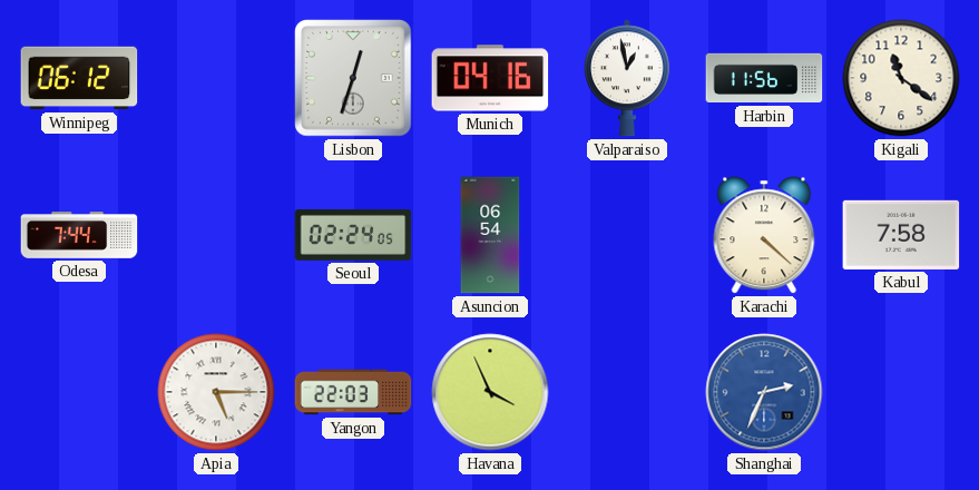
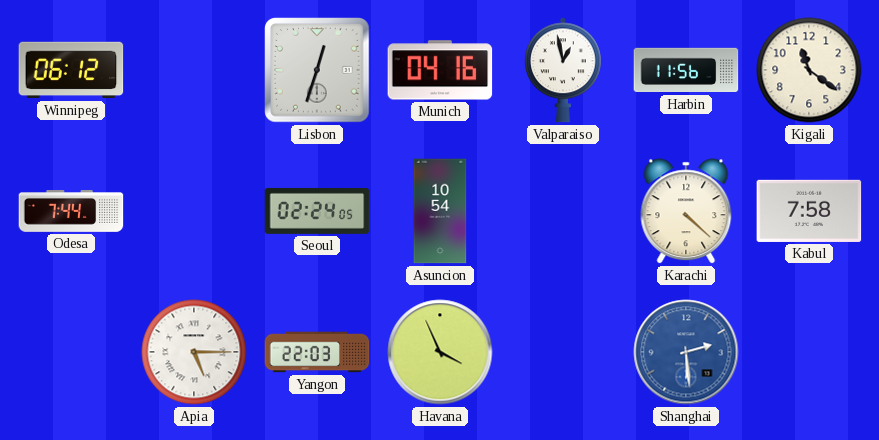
Asuncion: 06:54 -> 10:54
Shanghai: 2:34 -> 2:29
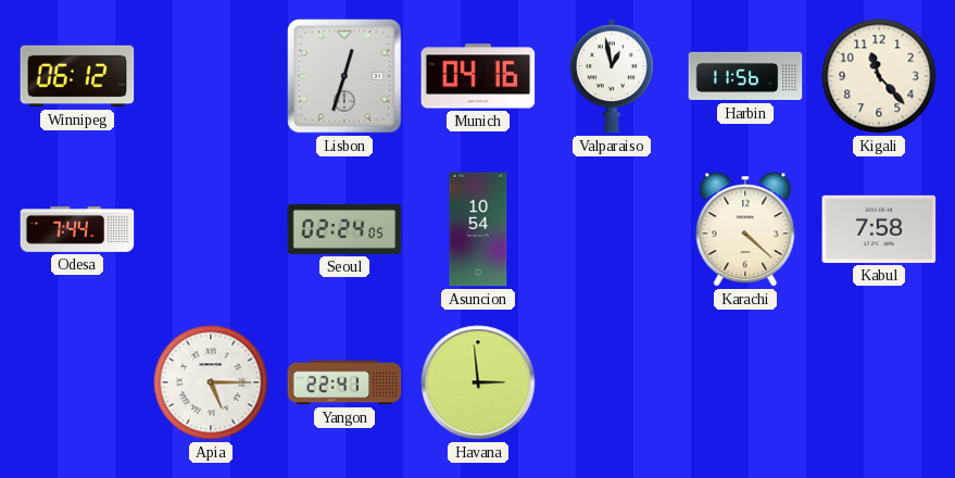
Kigali: 11:21 -> 11:23
Yangon: 22:03 -> 22:41
Havana: 3:56 -> 2:59
Shanghai: 2:29 -> none
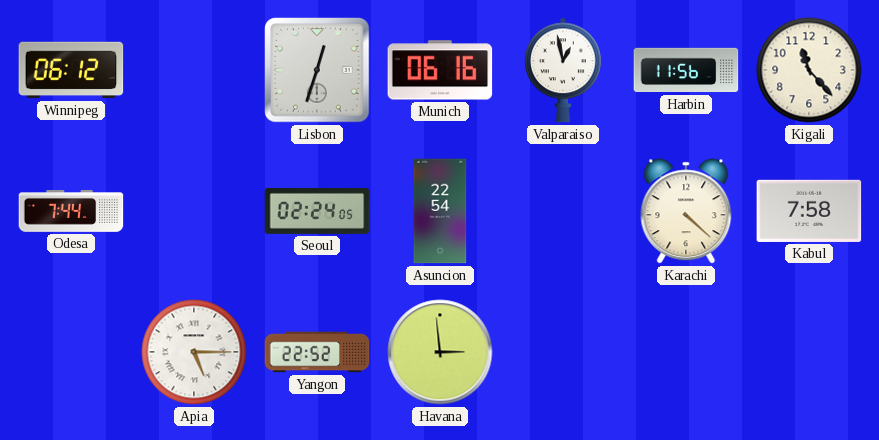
Munich: 04:16 -> 06:16
Asuncion: 10:54 -> 22:54
Yangon: 22:41 -> 22:52
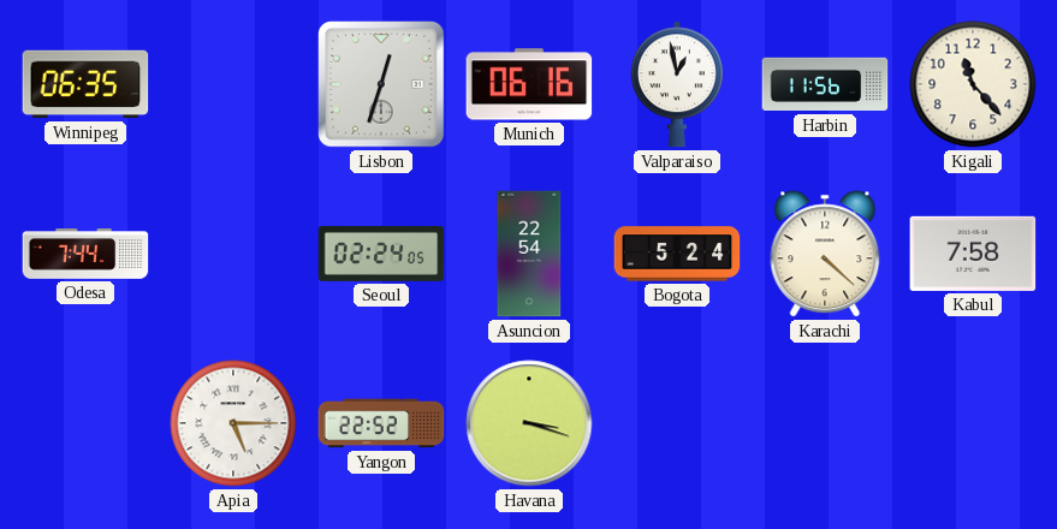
Winnipeg: 06:12 -> 06:35
Bogota: none -> 5:24
Havana: 2:59 -> 3:18
